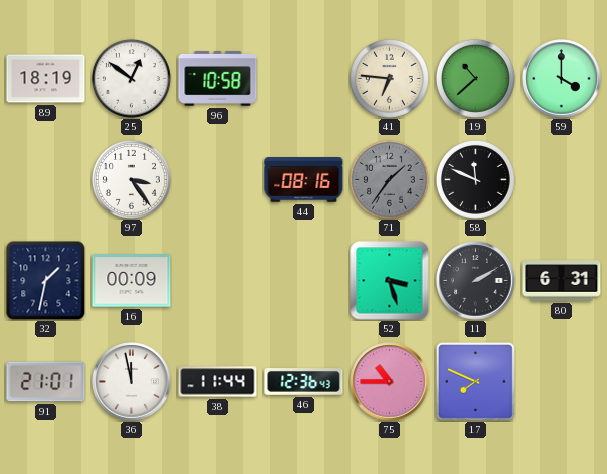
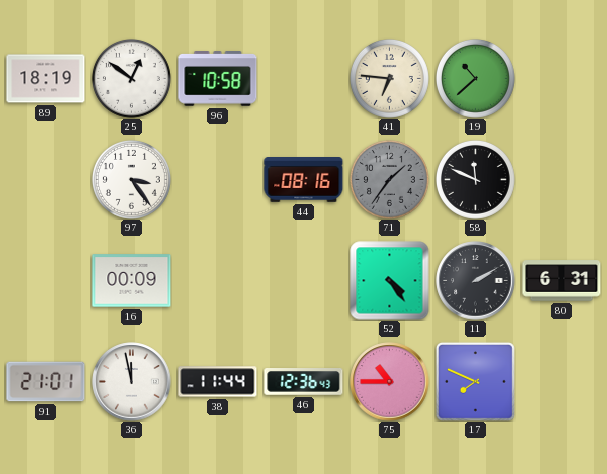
59: 4:00 -> none
32: 1:32 -> none
52: 3:27 -> 4:24
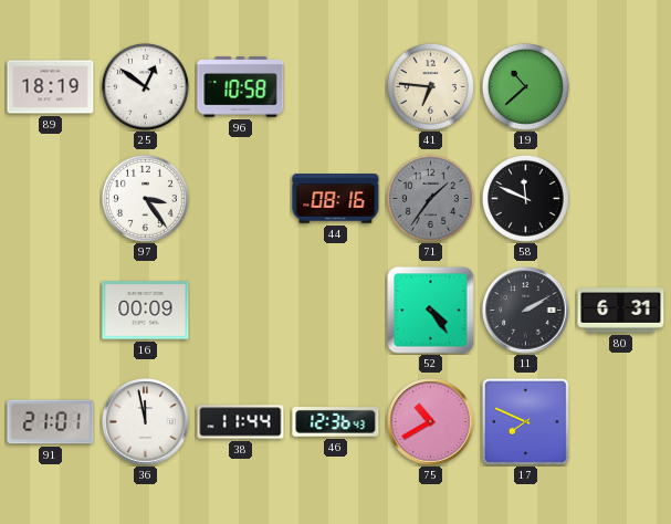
75: 10:45 -> 10:40
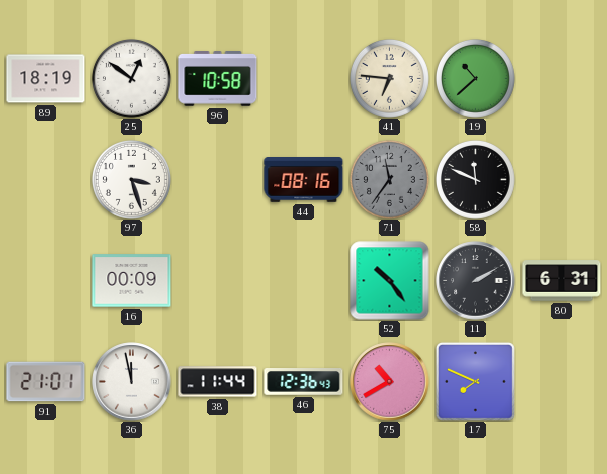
97: 3:24 -> 3:27
71: 1:36 -> 11:36
52: 4:24 -> 10:24
